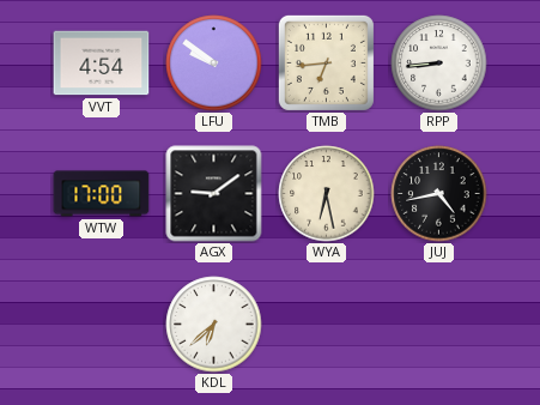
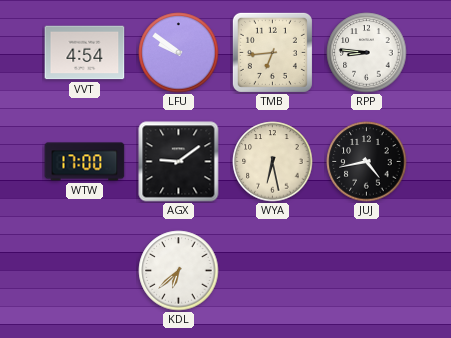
RPP: 8:44 -> 8:46
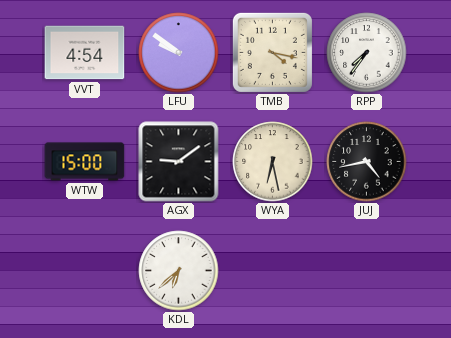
TMB: 6:44 -> 4:17
RPP: 8:46 -> 7:36
WTW: 17:00 -> 15:00
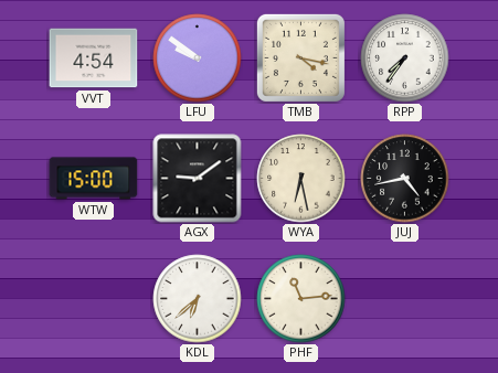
PHF: none -> 11:14
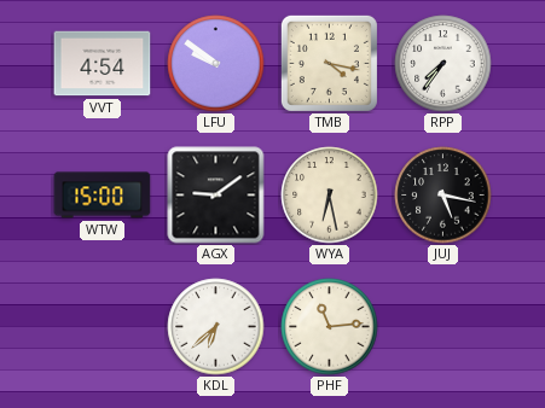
JUJ: 4:43 -> 5:17
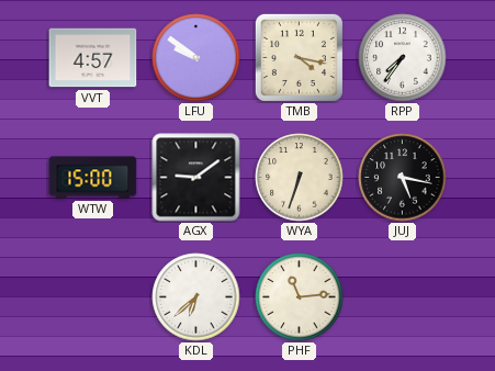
VVT: 4:54 -> 4:57
WYA: 6:28 -> 6:33
